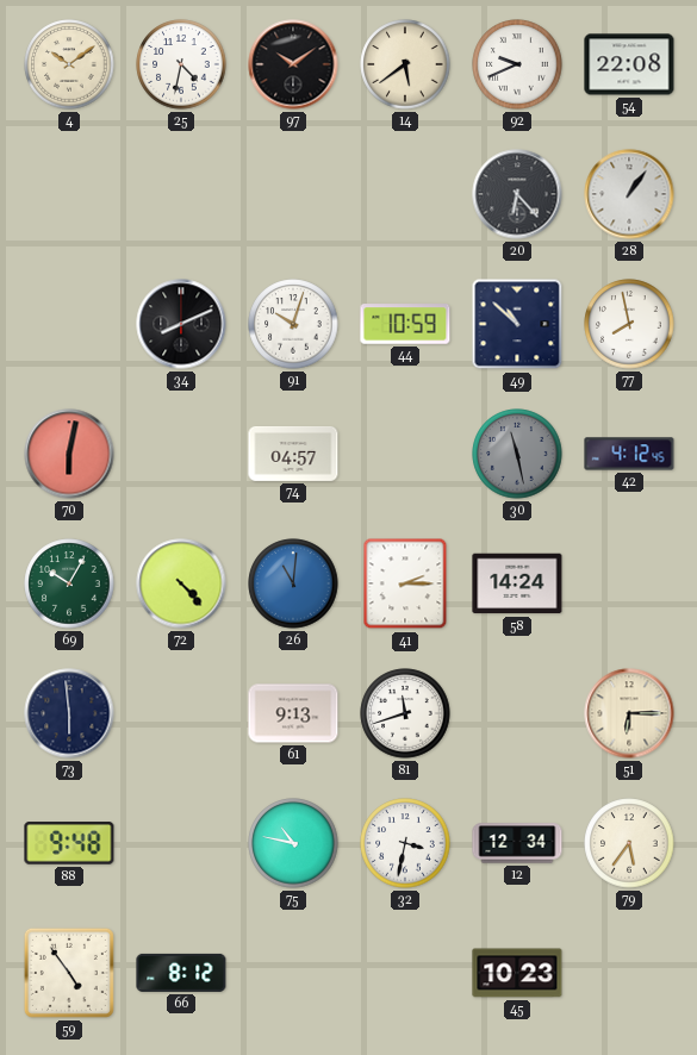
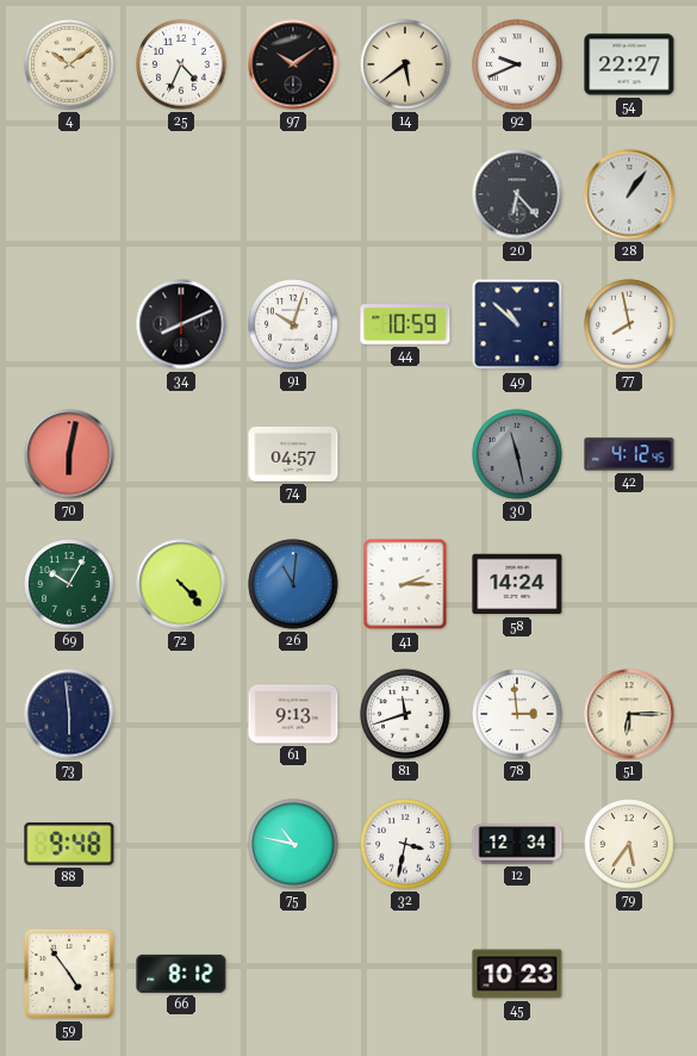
25: 4:32 -> 4:34
54: 22:08 -> 22:27
78: none -> 2:59
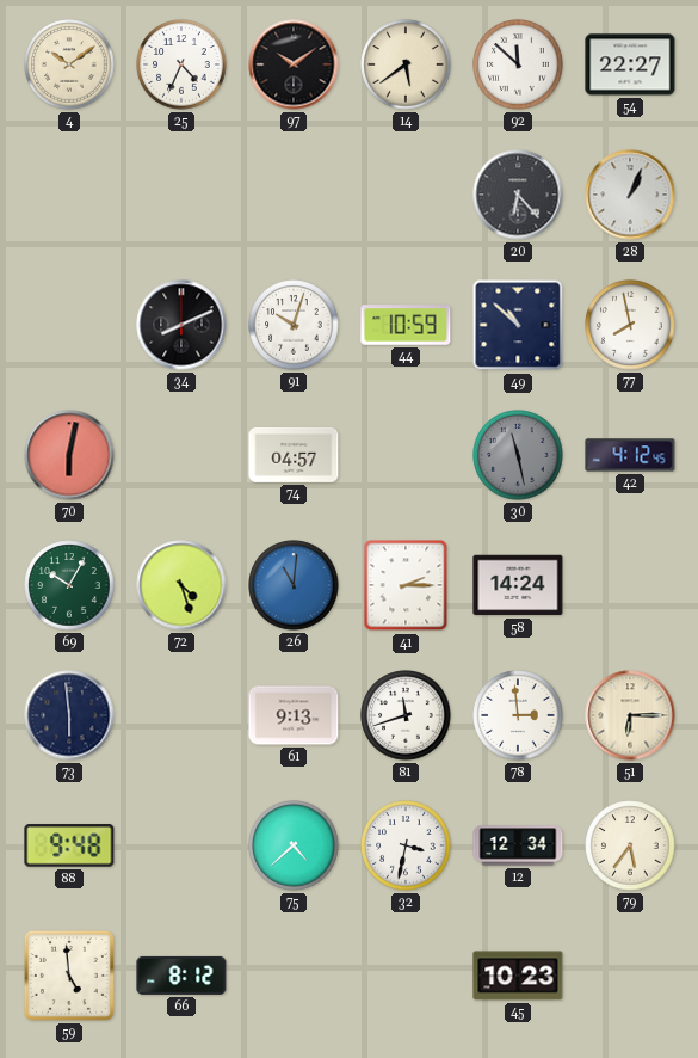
92: 9:41 -> 11:52
28: 1:06 -> 1:04
72: 4:23 -> 4:27
75: 10:47 -> 4:38
59: 4:54 -> 4:59
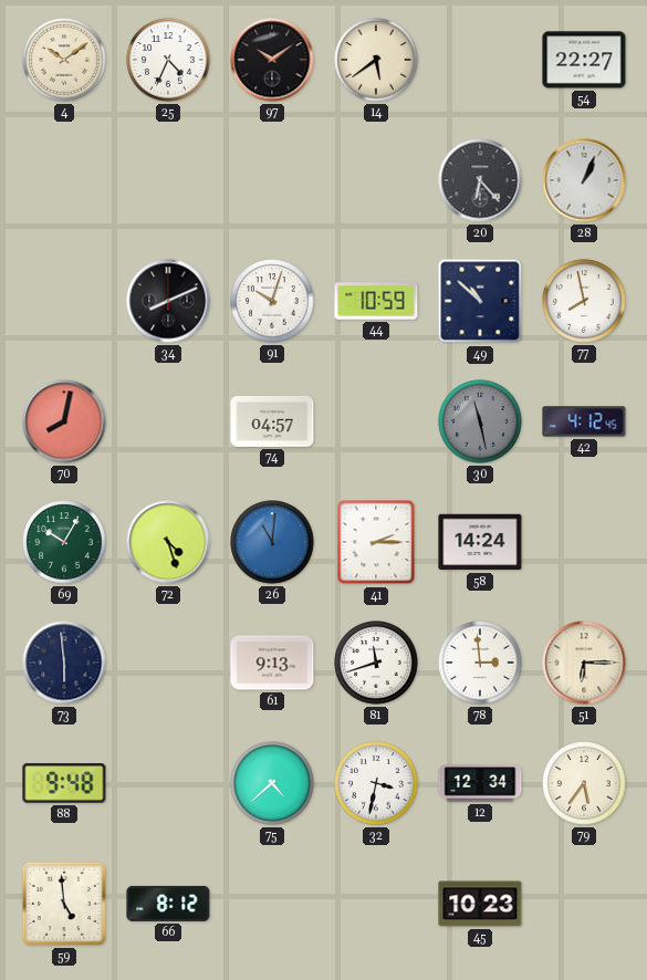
92: 11:52 -> none
70: 6:02 -> 8:02
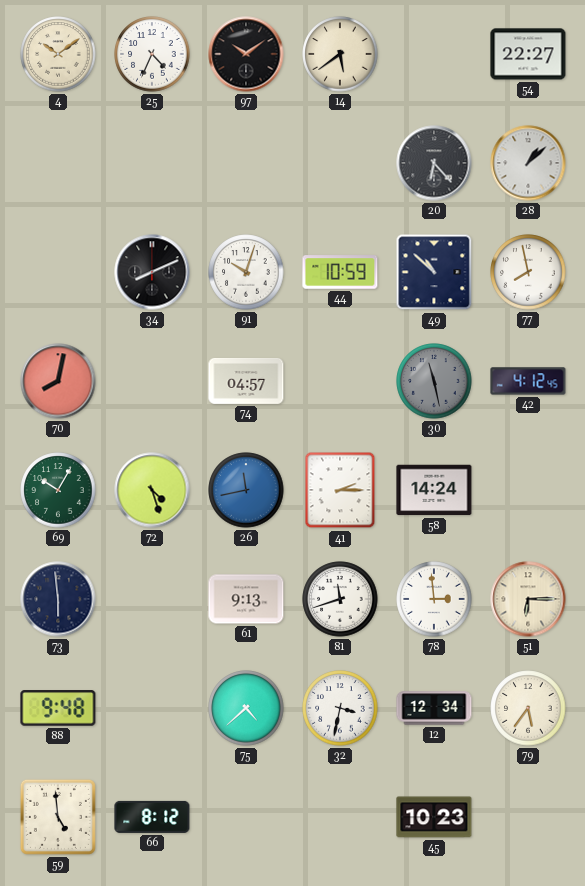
28: 1:04 -> 1:08
26: 11:01 -> 11:43
